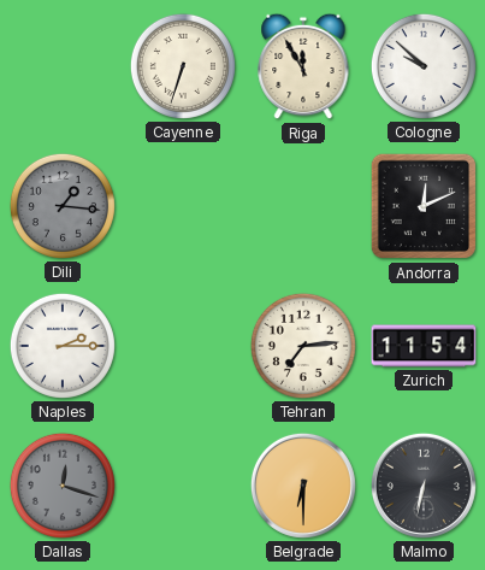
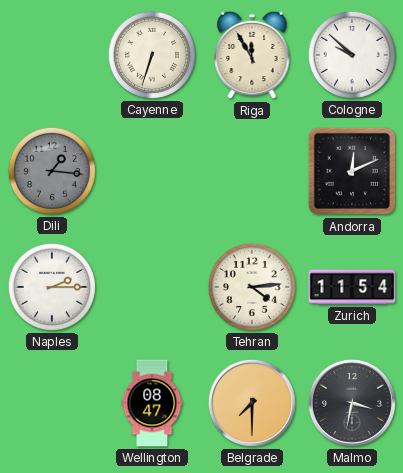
Tehran: 7:14 -> 4:14
Dallas: 12:18 -> none
Wellington: none -> 08:47
Belgrade: 6:30 -> 7:30
Malmo: 6:32 -> 3:32
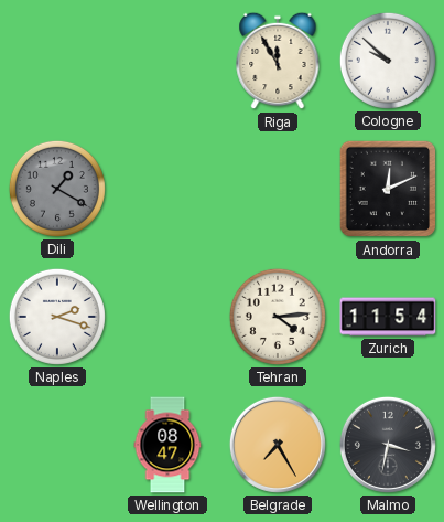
Cayenne: 6:33 -> none
Dili: 1:16 -> 1:20
Naples: 2:15 -> 2:18
Belgrade: 7:30 -> 7:25
